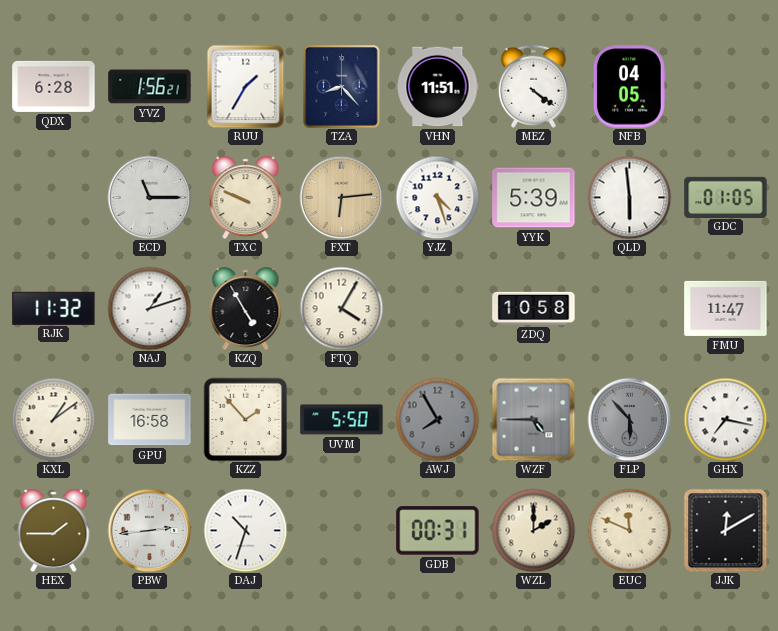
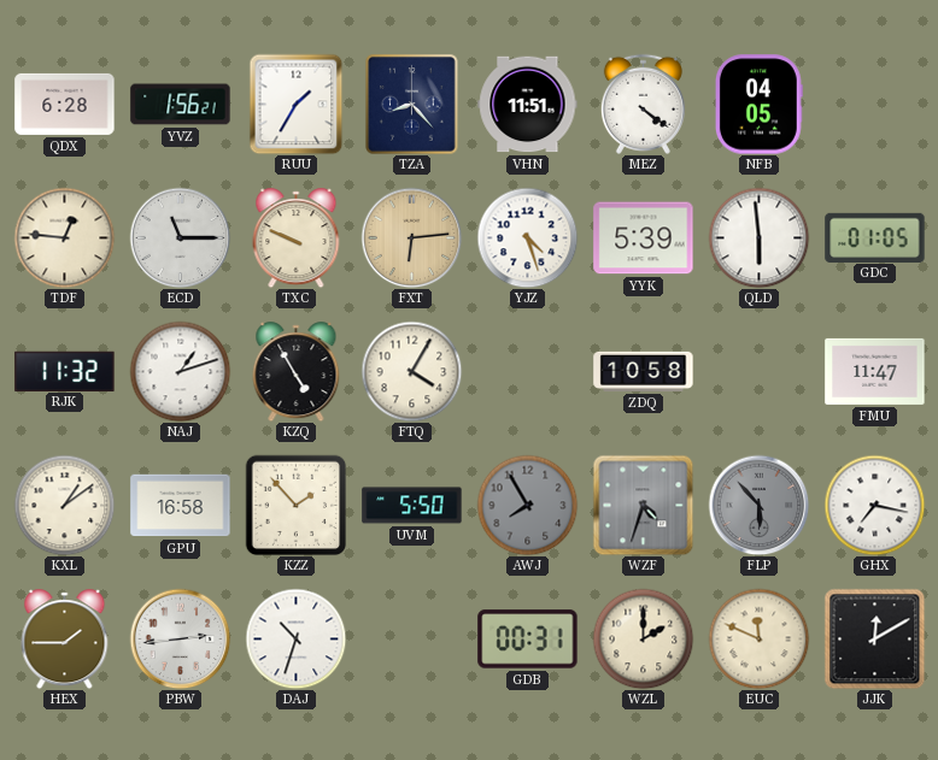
TDF: none -> 12:46
WZF: 4:45 -> 4:33
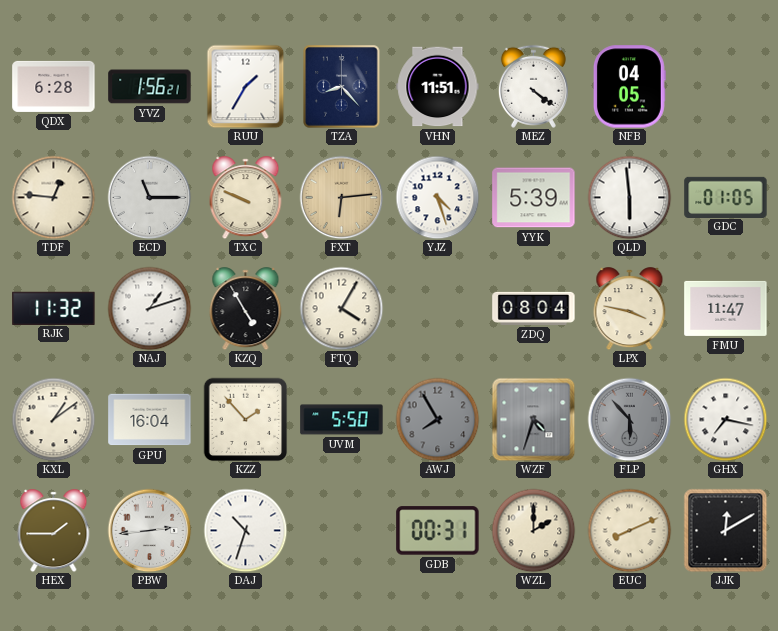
ZDQ: 10:58 -> 08:04
LPX: none -> 3:47
GPU: 16:58 -> 16:04
EUC: 11:49 -> 8:11
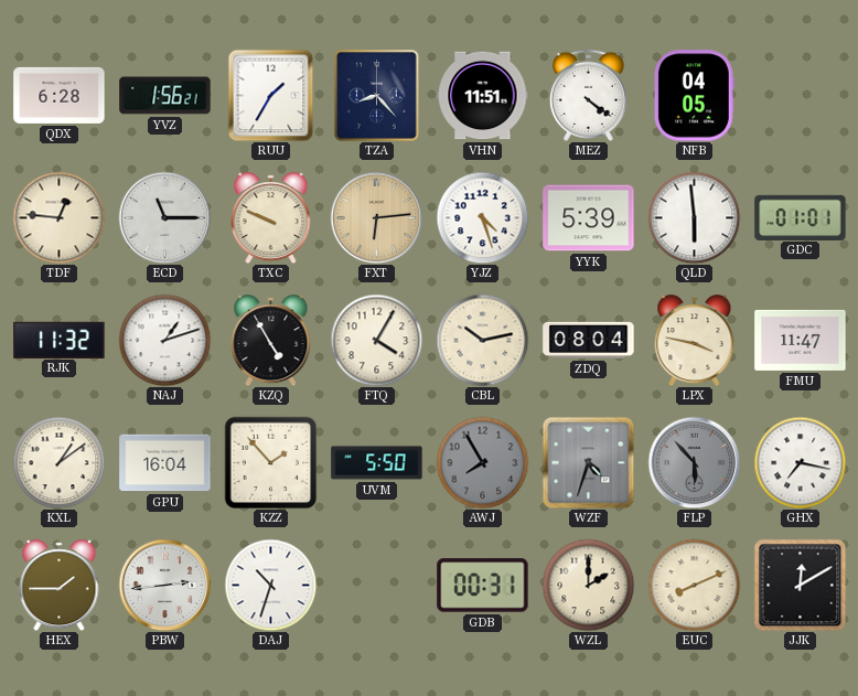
GDC: 01:05 -> 01:01
CBL: none -> 10:13
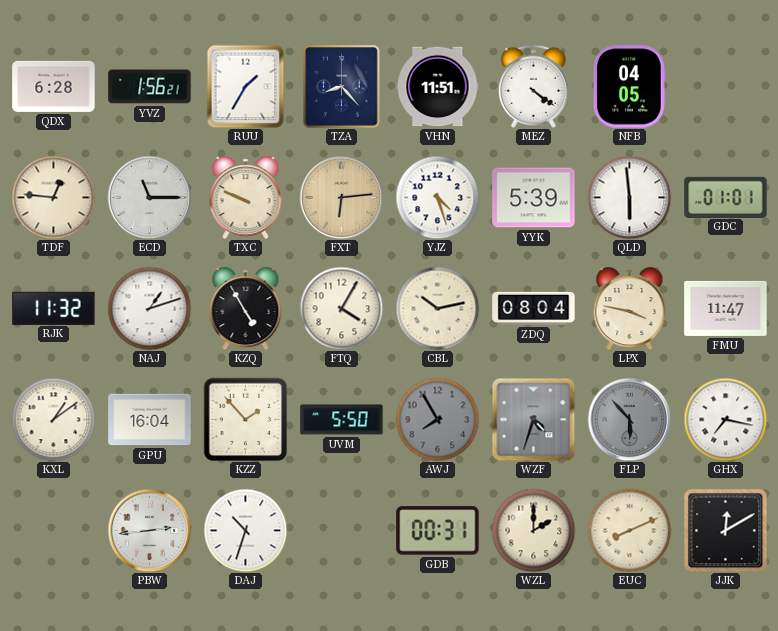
HEX: 1:45 -> none
